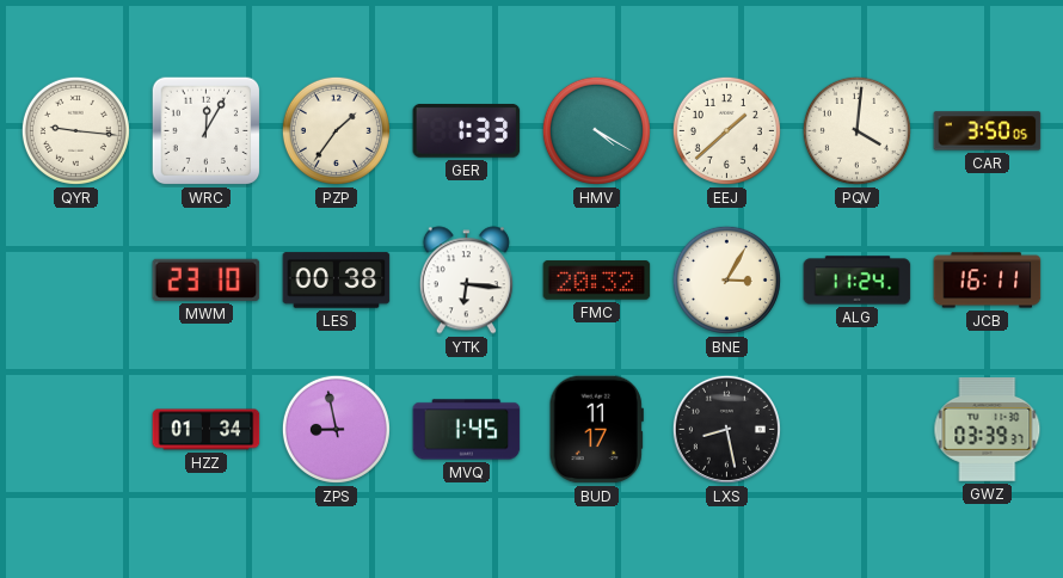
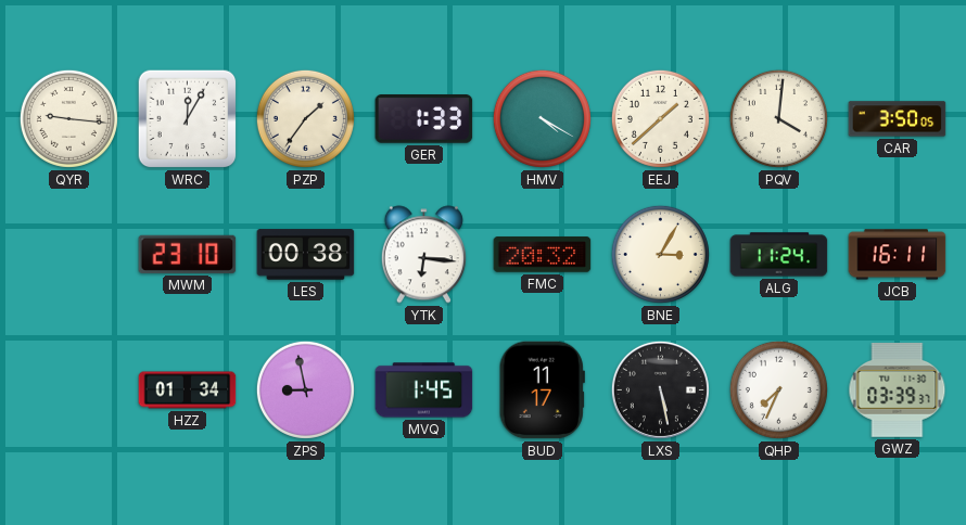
LXS: 8:28 -> 5:28
QHP: none -> 7:34
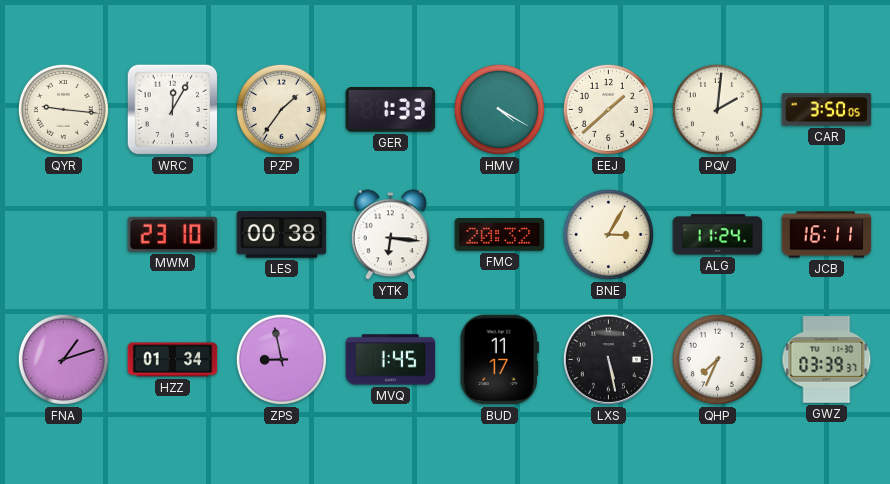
PQV: 4:01 -> 2:01
FNA: none -> 1:12
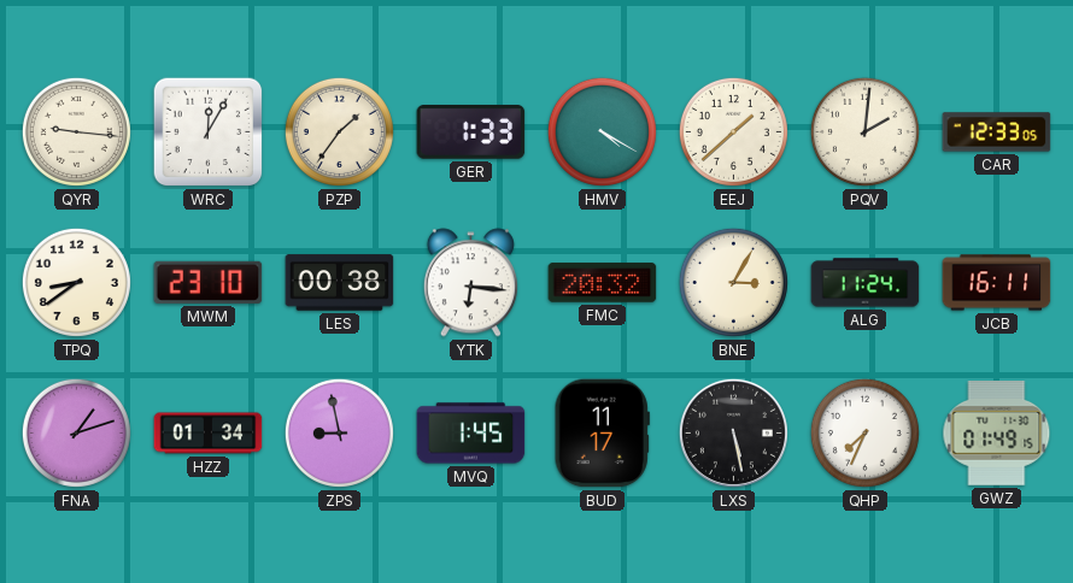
CAR: 3:50 -> 12:33
TPQ: none -> 8:39
GWZ: 03:39 -> 01:49
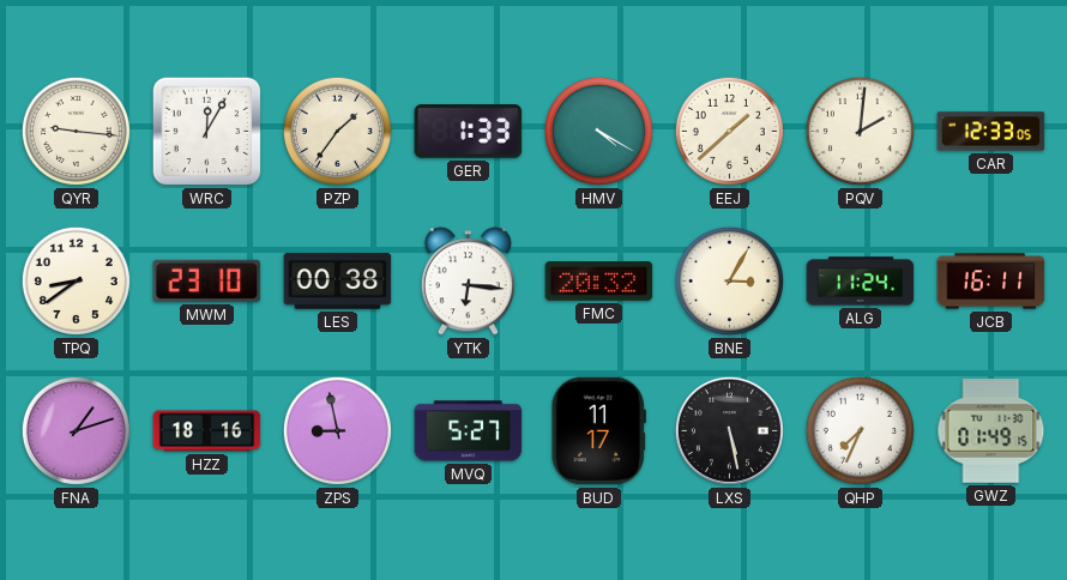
HZZ: 01:34 -> 18:16
MVQ: 1:45 -> 5:27
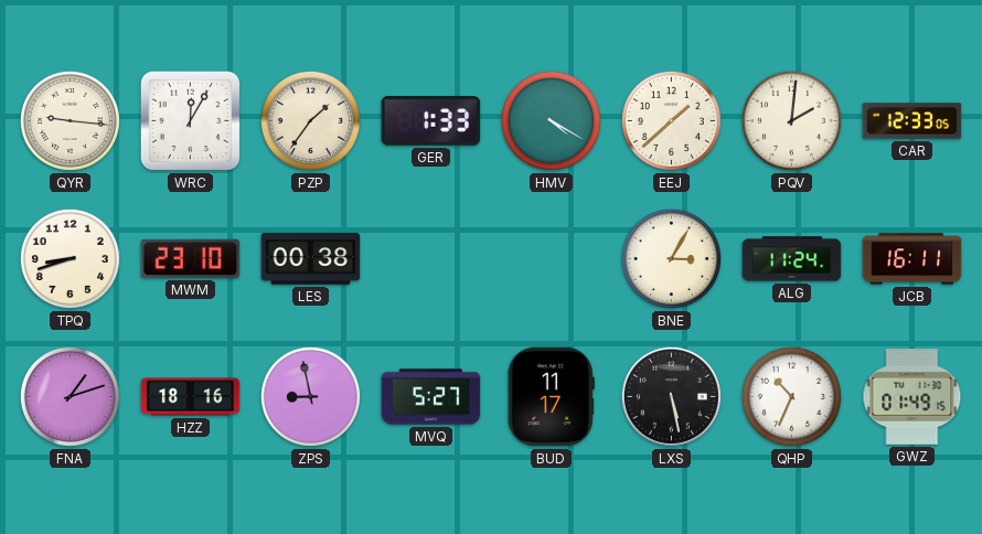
TPQ: 8:39 -> 8:42
YTK: 6:16 -> none
FMC: 20:32 -> none
QHP: 7:34 -> 10:34
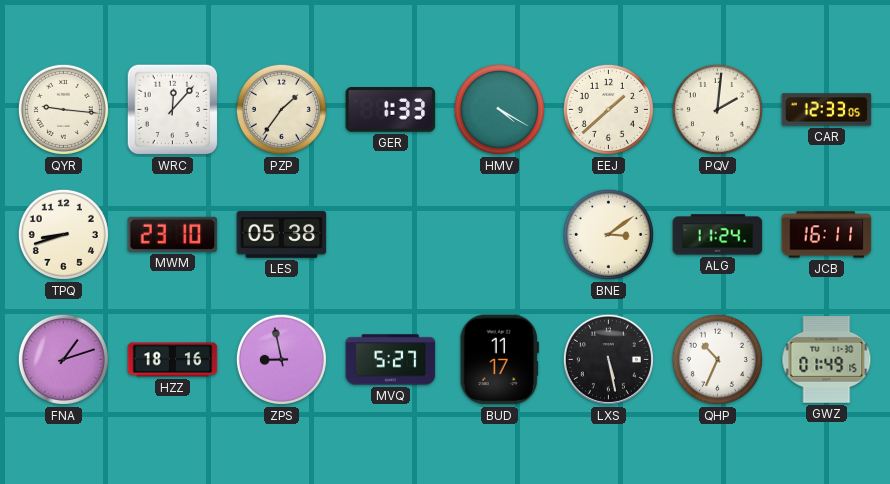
WRC: 12:05 -> 12:07
LES: 00:38 -> 05:38
BNE: 3:05 -> 3:09
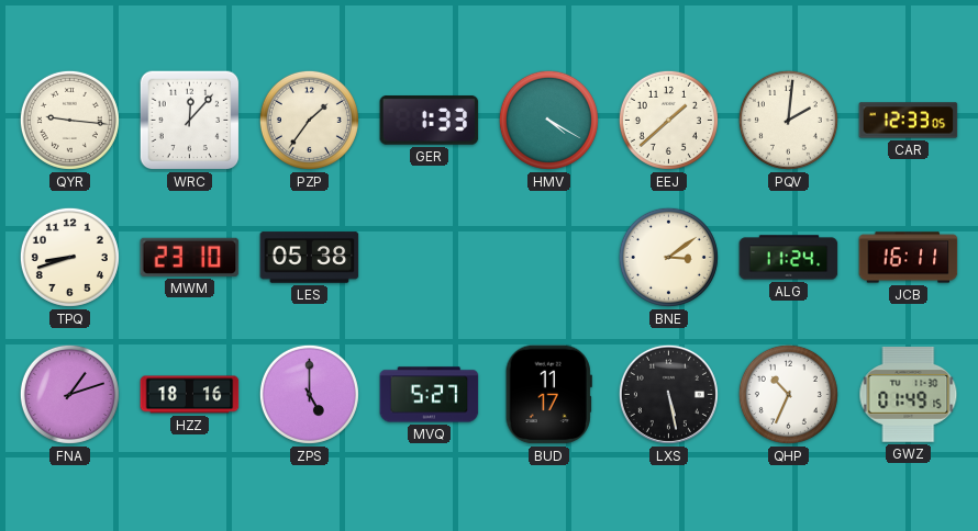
ZPS: 8:58 -> 5:00
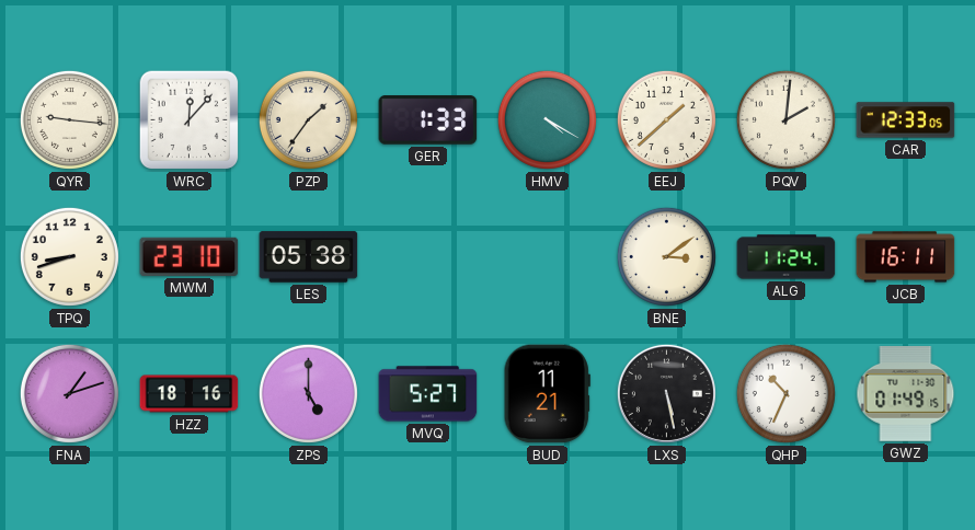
BUD: 11:17 -> 11:21
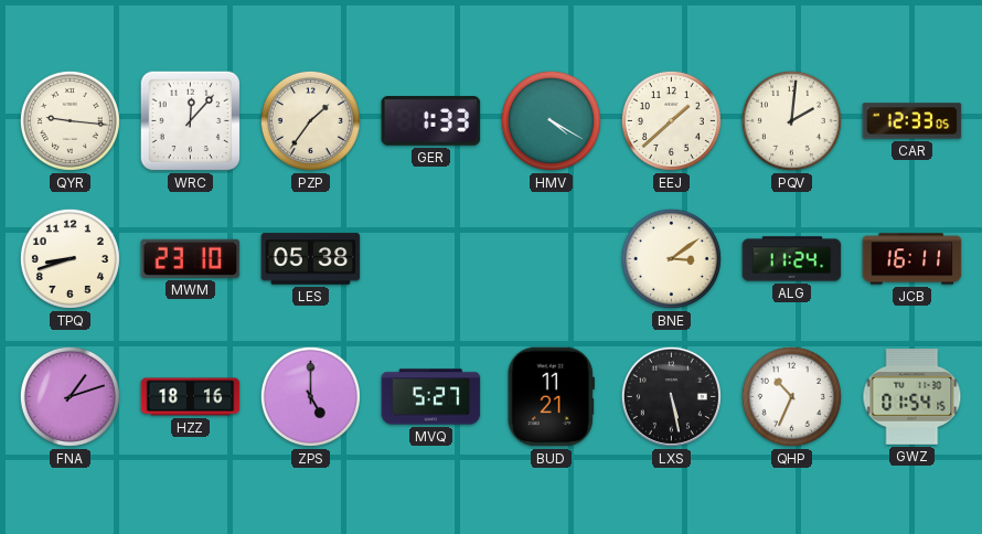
GWZ: 01:49 -> 01:54
